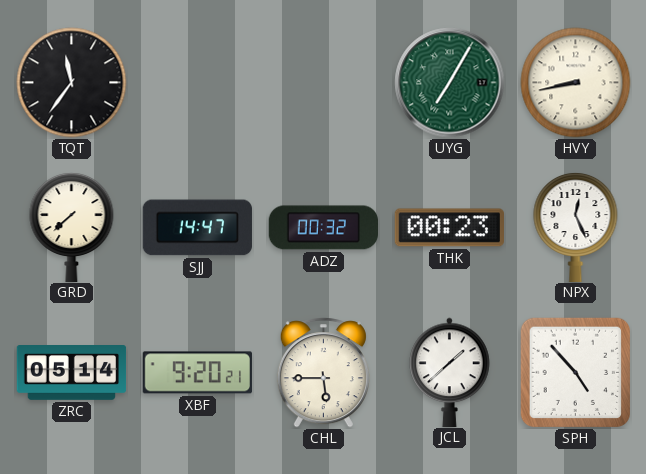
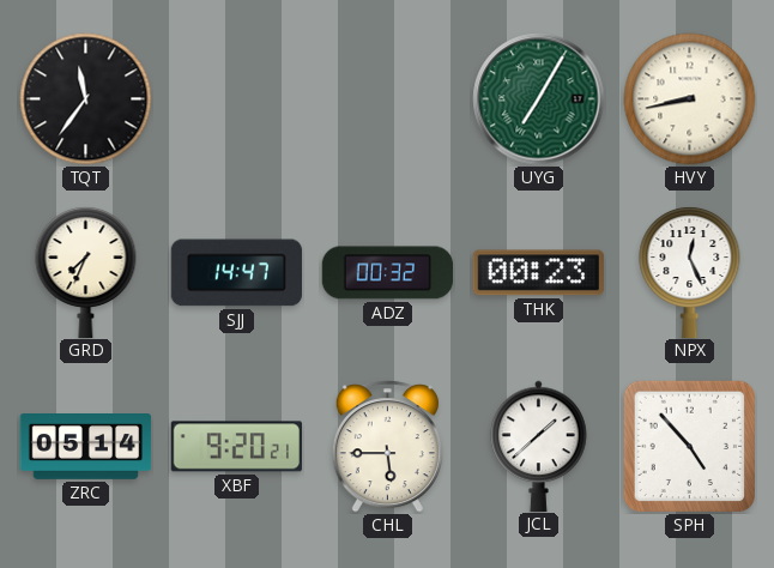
GRD: 7:38 -> 7:34
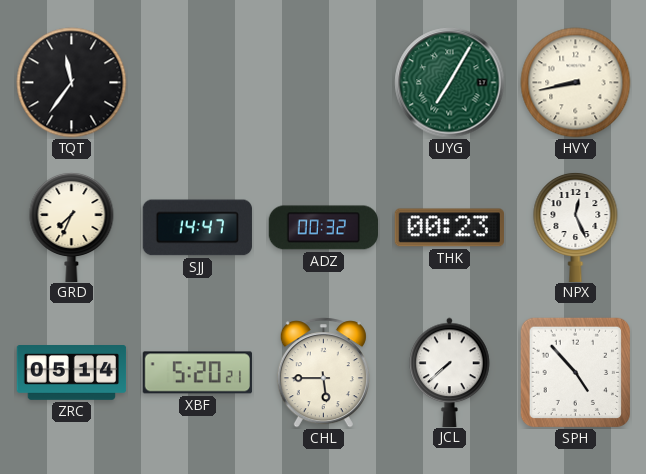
XBF: 9:20 -> 5:20
JCL: 1:38 -> 7:38
